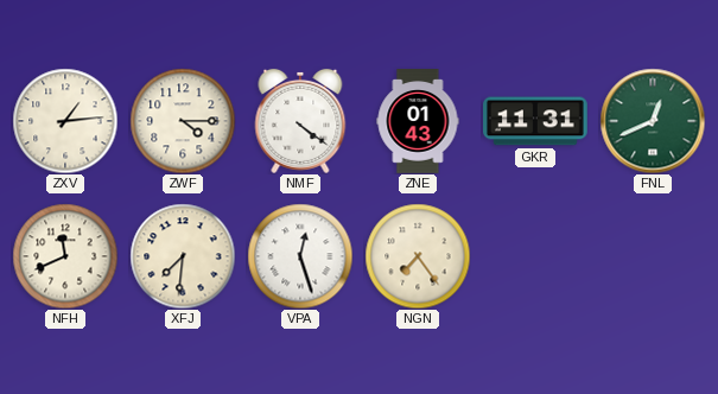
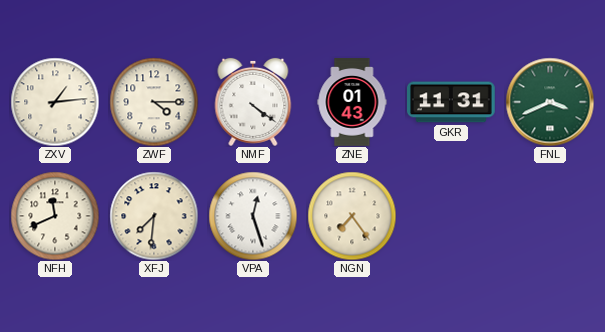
FNL: 12:41 -> 3:41
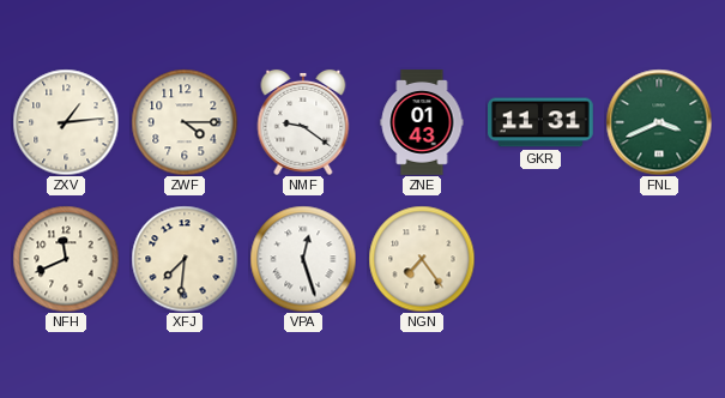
NMF: 4:21 -> 9:21
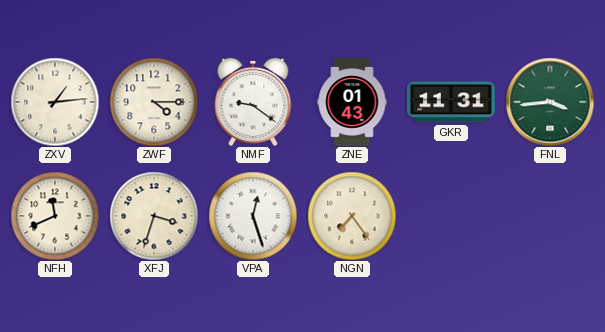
FNL: 3:41 -> 3:44
XFJ: 7:31 -> 3:33
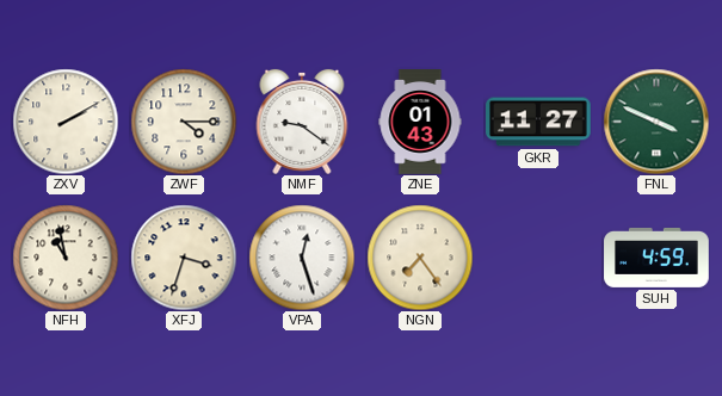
ZXV: 1:14 -> 2:10
GKR: 11:31 -> 11:27
FNL: 3:44 -> 3:49
NFH: 11:41 -> 10:58
SUH: none -> 4:59
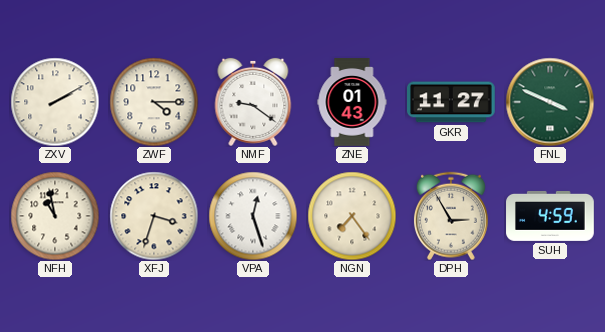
DPH: none -> 2:55
